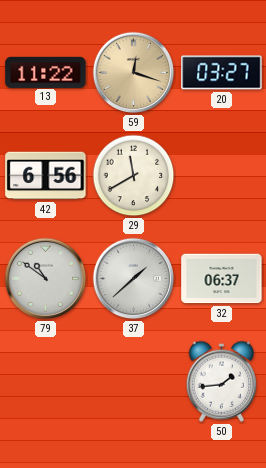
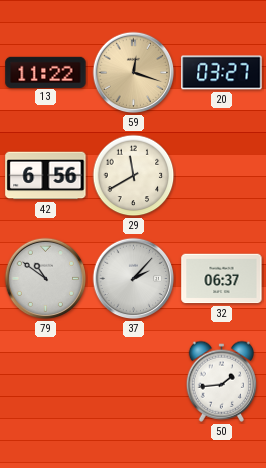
37: 1:38 -> 2:07
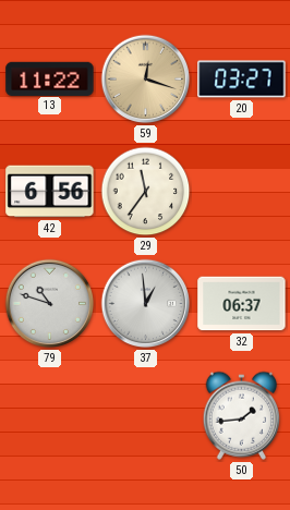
29: 11:40 -> 11:36
79: 10:51 -> 10:48
37: 2:07 -> 12:59
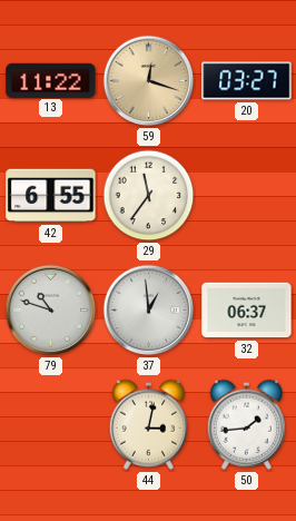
42: 6:56 -> 6:55
44: none -> 3:02
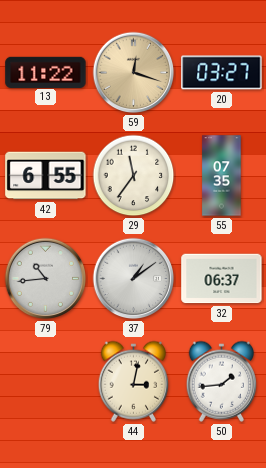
55: none -> 07:35
79: 10:48 -> 10:44
37: 12:59 -> 1:09
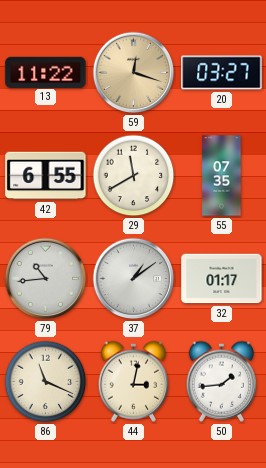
29: 11:36 -> 11:40
32: 06:37 -> 01:17
86: none -> 11:19
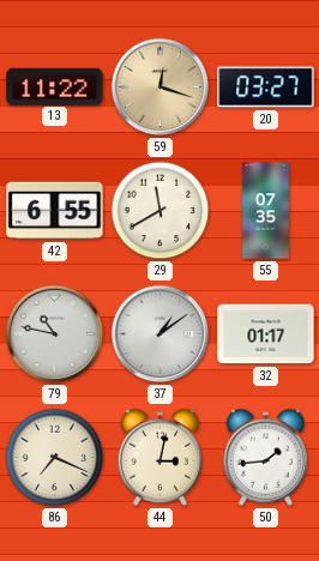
79: 10:44 -> 10:47
86: 11:19 -> 7:19
